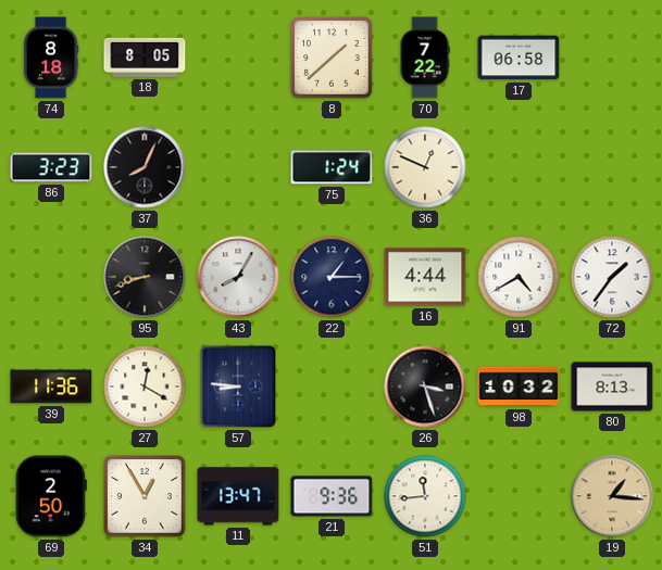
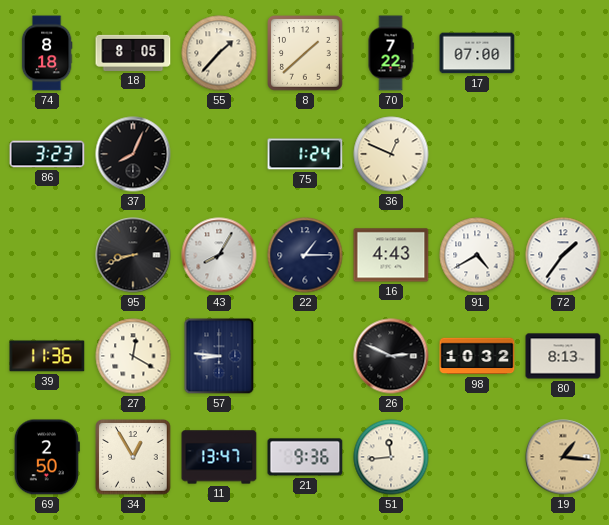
55: none -> 1:37
17: 06:58 -> 07:00
16: 4:44 -> 4:43
26: 3:27 -> 2:49
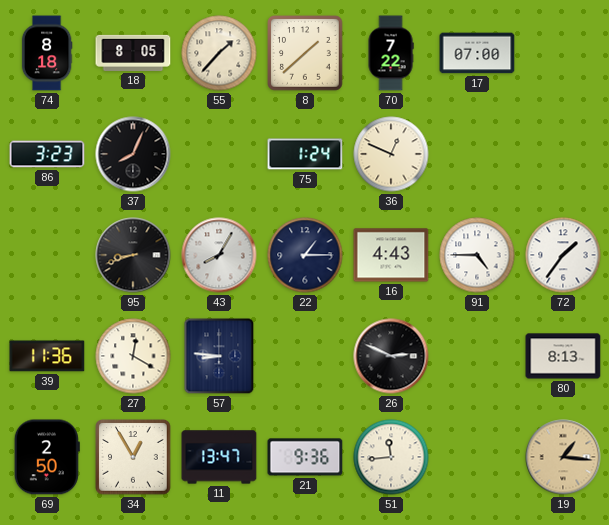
91: 4:40 -> 4:45
98: 10:32 -> none
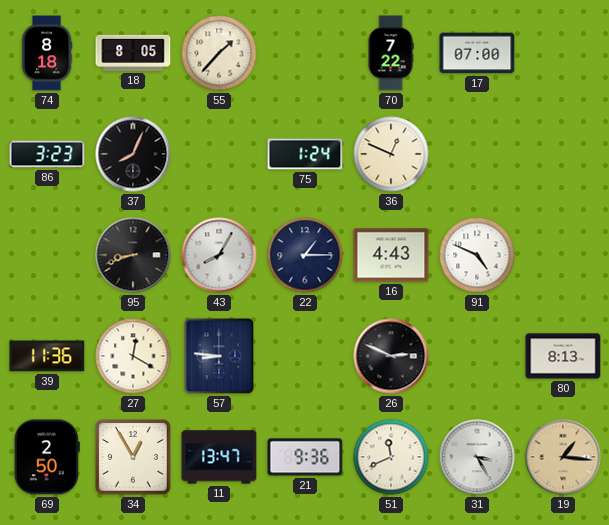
8: 1:38 -> none
91: 4:45 -> 4:49
72: 1:36 -> none
51: 11:44 -> 11:41
31: none -> 3:25
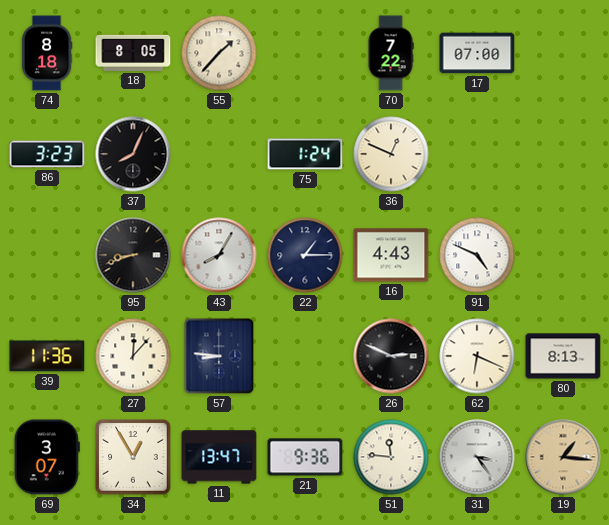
27: 12:20 -> 12:07
62: none -> 6:19
69: 2:50 -> 3:07
51: 11:41 -> 11:46
31: 3:25 -> 3:24
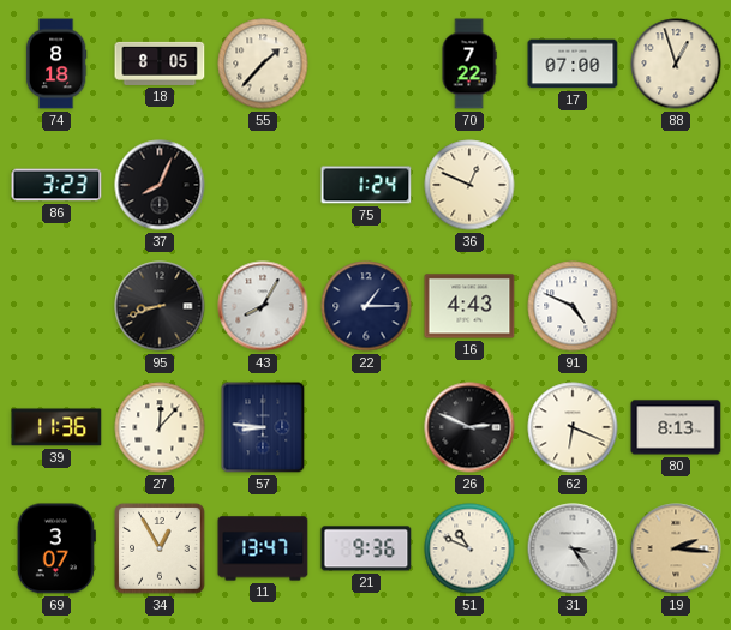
88: none -> 12:57
51: 11:46 -> 10:49
19: 1:16 -> 2:16
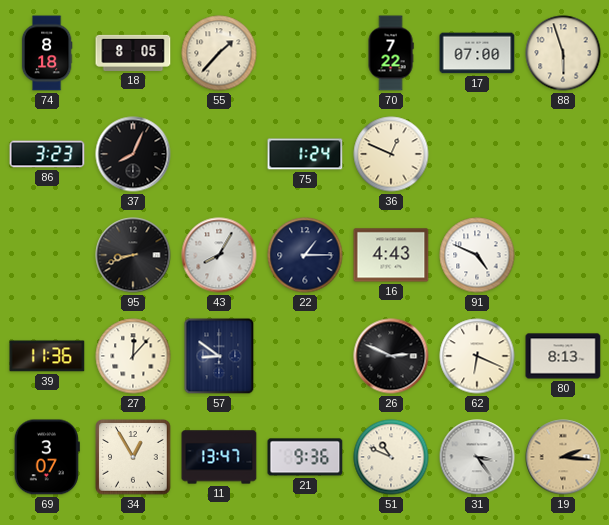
88: 12:57 -> 5:57
57: 8:46 -> 8:51
